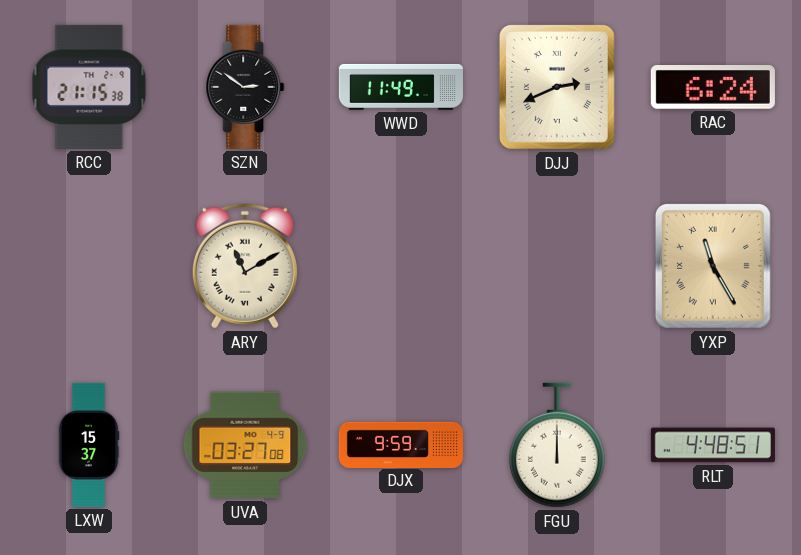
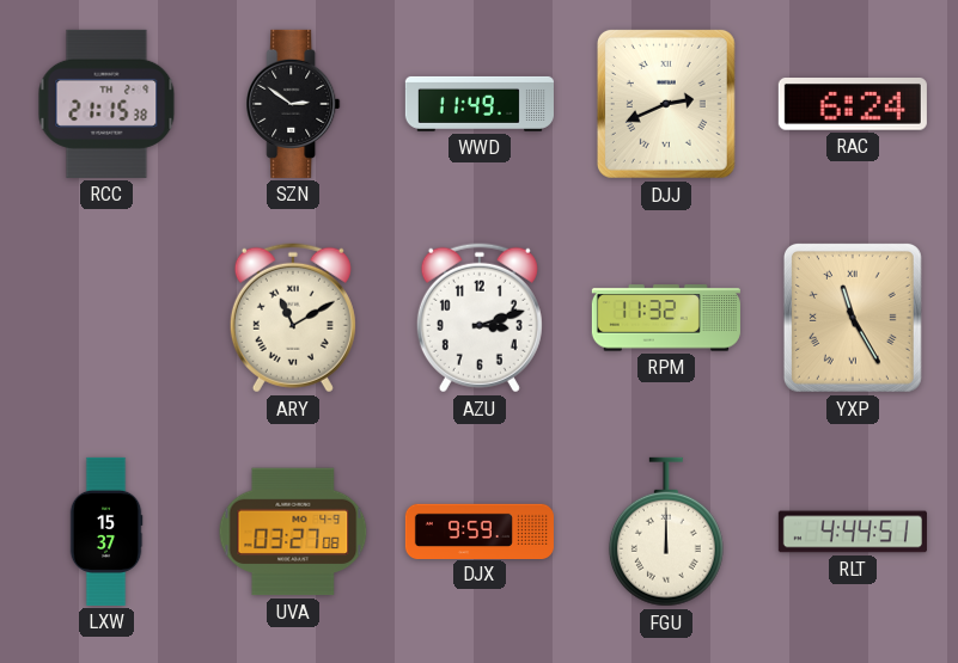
AZU: none -> 3:12
RPM: none -> 11:32
RLT: 4:48 -> 4:44
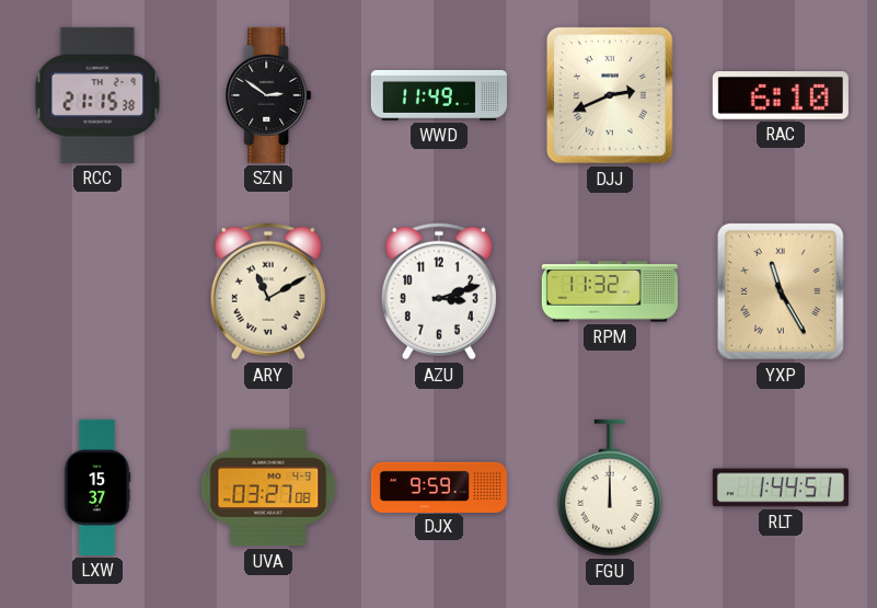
RAC: 6:24 -> 6:10
RLT: 4:44 -> 1:44
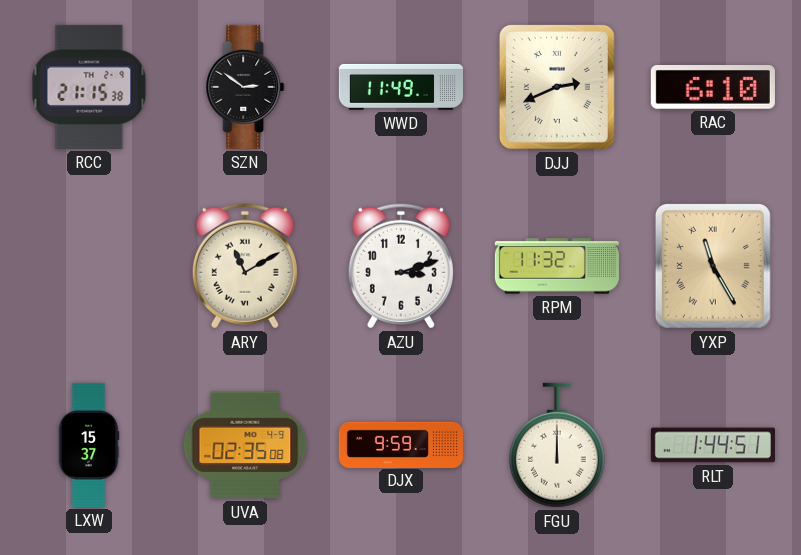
UVA: 03:27 -> 02:35
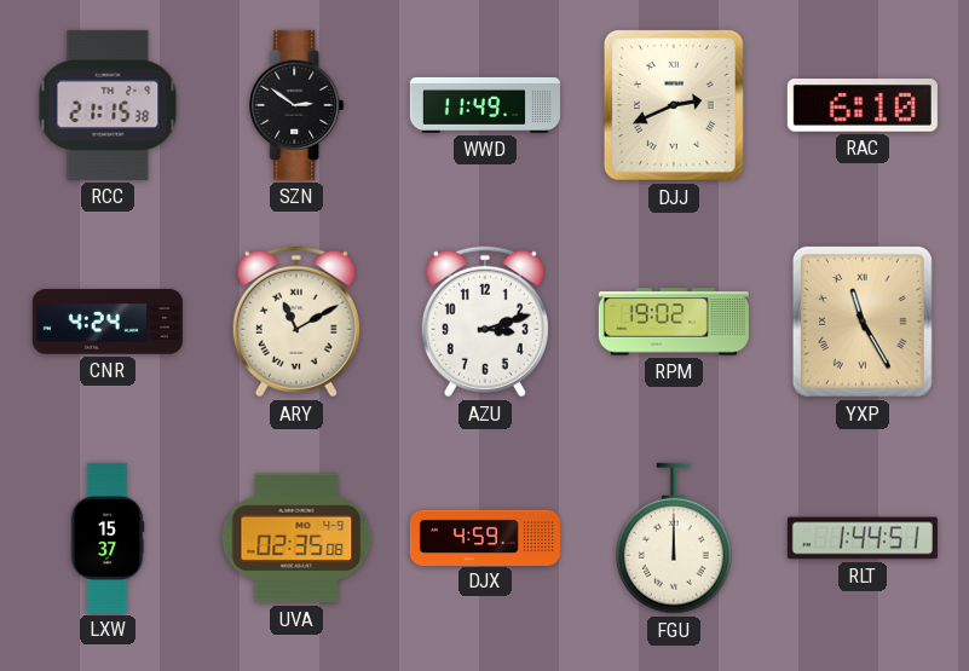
CNR: none -> 4:24
RPM: 11:32 -> 19:02
DJX: 9:59 -> 4:59
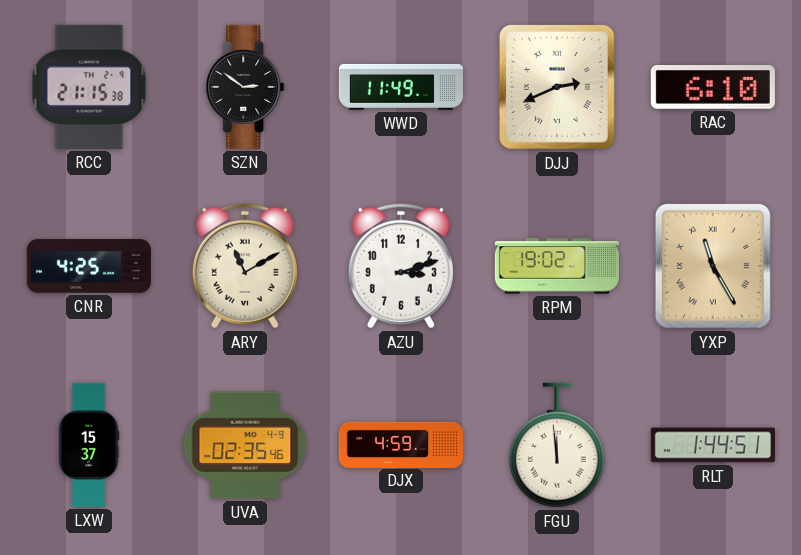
CNR: 4:24 -> 4:25
UVA: 02:35:08 -> 02:35:46
FGU: 12:00 -> 11:59
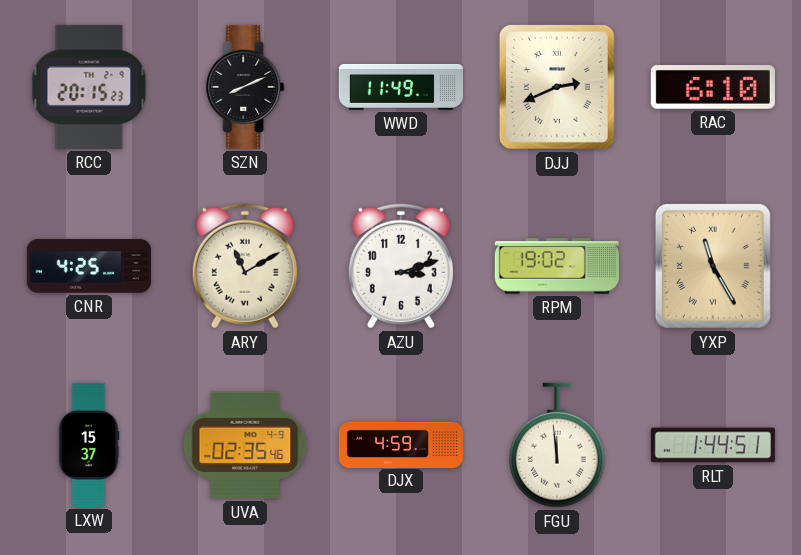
RCC: 21:15 -> 20:15
SZN: 2:51 -> 8:11
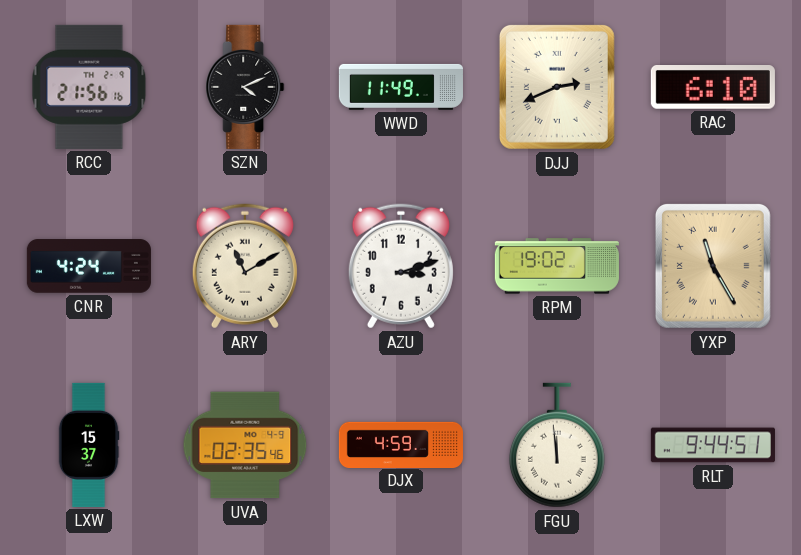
RCC: 20:15 -> 21:56
SZN: 8:11 -> 4:11
CNR: 4:25 -> 4:24
RLT: 1:44 -> 9:44
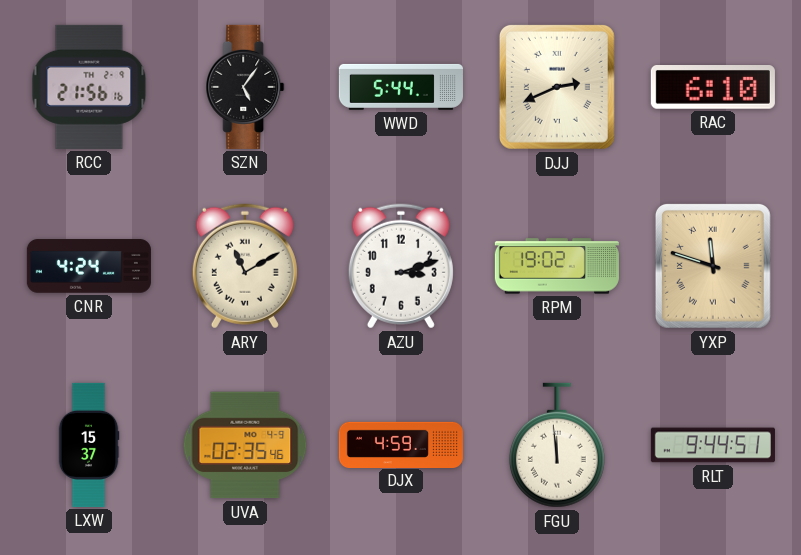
SZN: 4:11 -> 5:06
WWD: 11:49 -> 5:44
YXP: 11:25 -> 11:48
